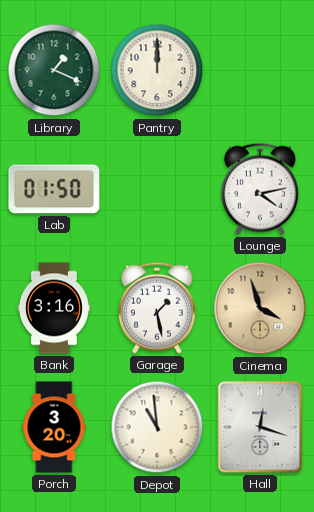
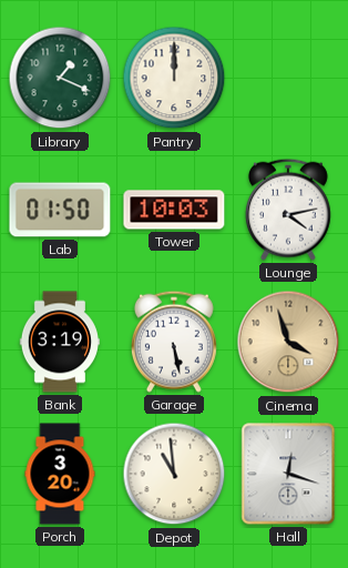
Tower: none -> 10:03
Bank: 3:16 -> 3:19
Garage: 1:28 -> 5:28
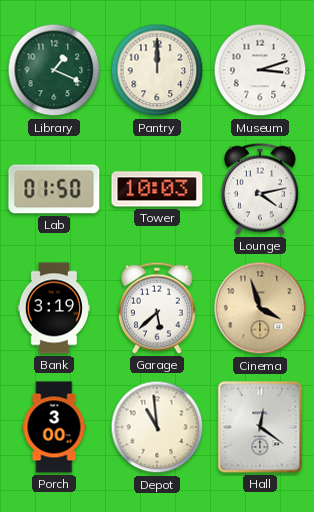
Museum: none -> 3:12
Garage: 5:28 -> 5:38
Porch: 3:20 -> 3:00
Hall: 12:18 -> 12:21
